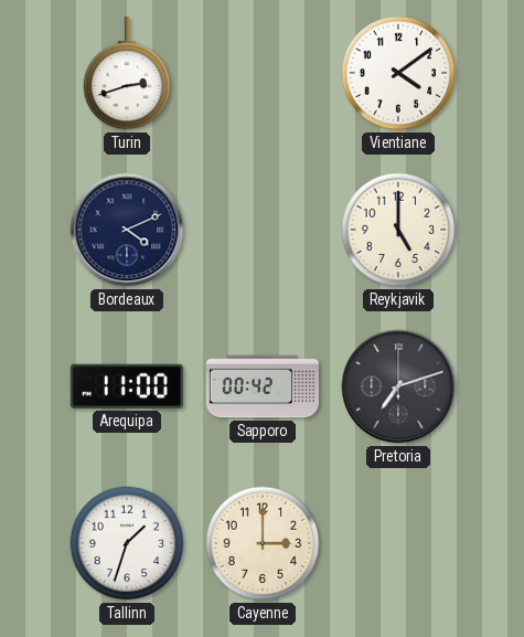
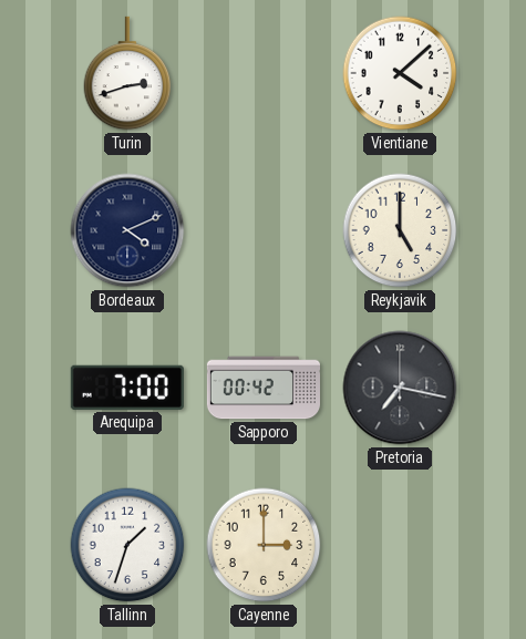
Vientiane: 4:09 -> 4:08
Arequipa: 11:00 -> 7:00
Pretoria: 7:12 -> 7:17
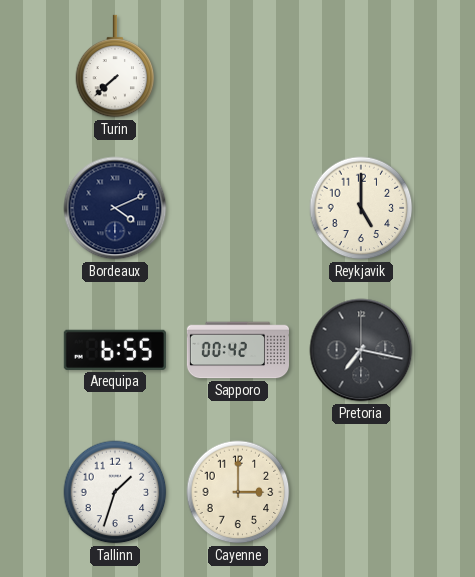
Turin: 2:42 -> 7:38
Vientiane: 4:08 -> none
Arequipa: 7:00 -> 6:55
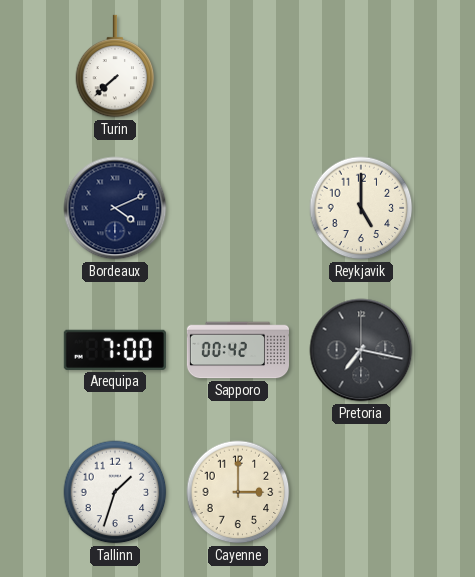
Arequipa: 6:55 -> 7:00
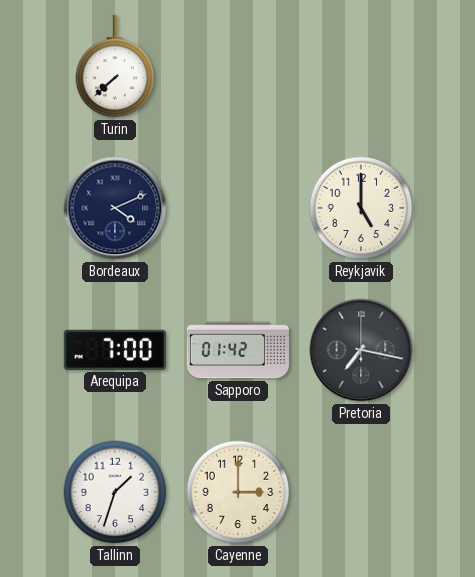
Sapporo: 00:42 -> 01:42
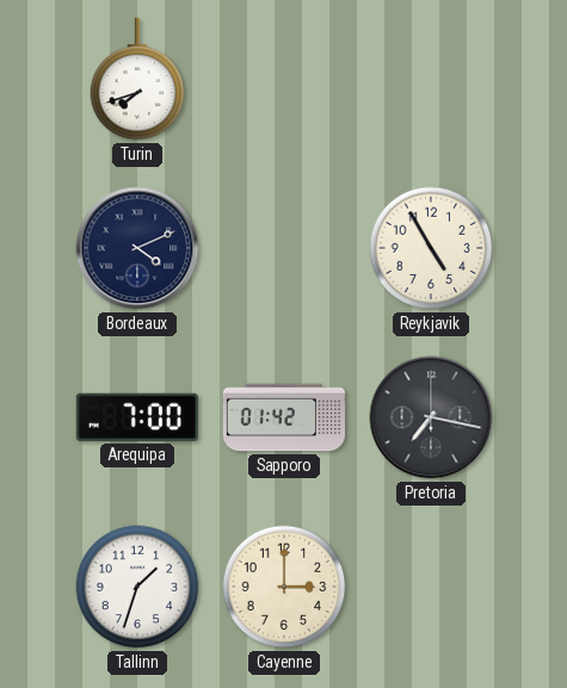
Turin: 7:38 -> 7:42
Reykjavik: 5:00 -> 4:55
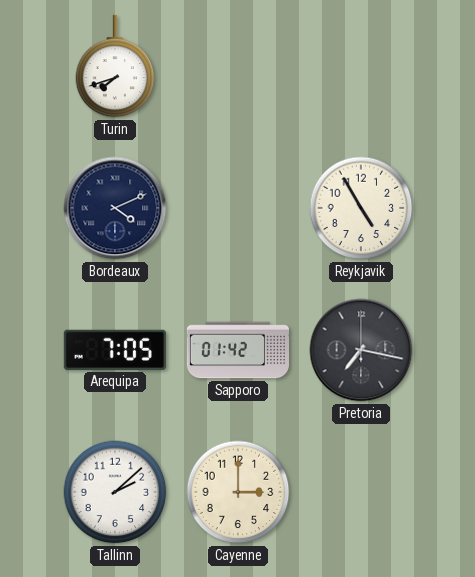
Arequipa: 7:00 -> 7:05
Tallinn: 1:33 -> 2:08
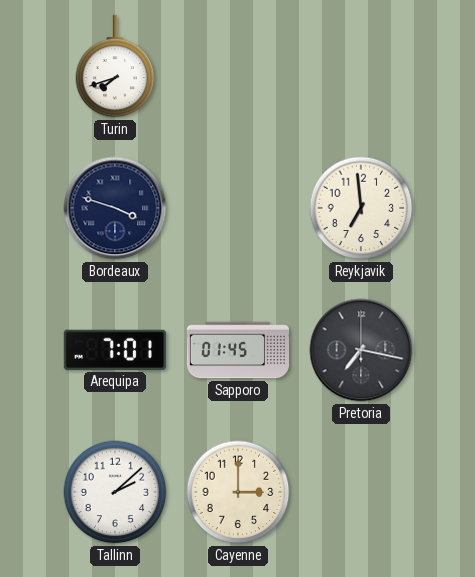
Bordeaux: 4:11 -> 3:48
Reykjavik: 4:55 -> 6:59
Arequipa: 7:05 -> 7:01
Sapporo: 01:42 -> 01:45
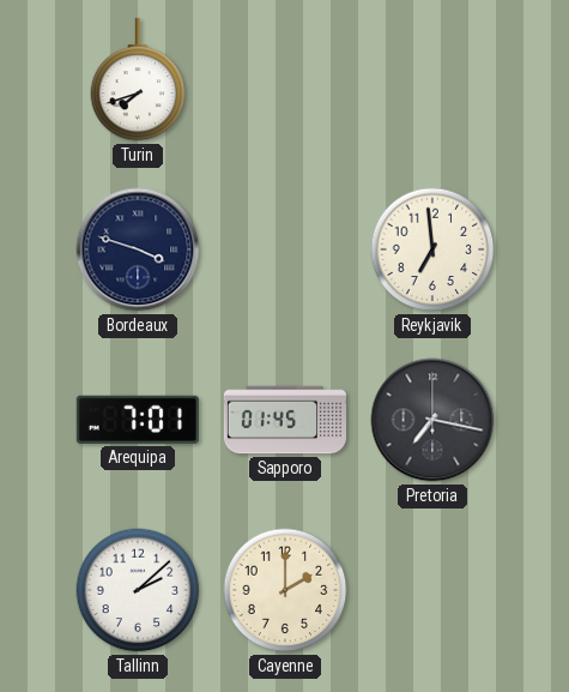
Cayenne: 3:00 -> 2:00
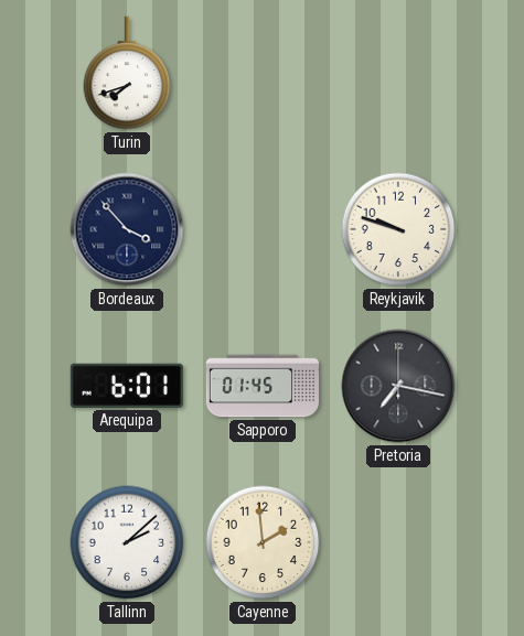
Bordeaux: 3:48 -> 3:53
Reykjavik: 6:59 -> 9:48
Arequipa: 7:01 -> 6:01
Cayenne: 2:00 -> 1:59
